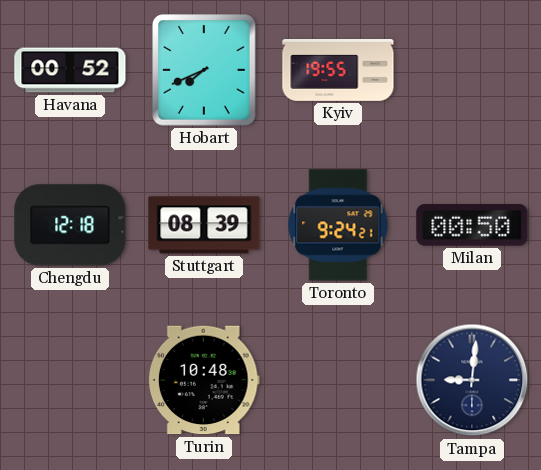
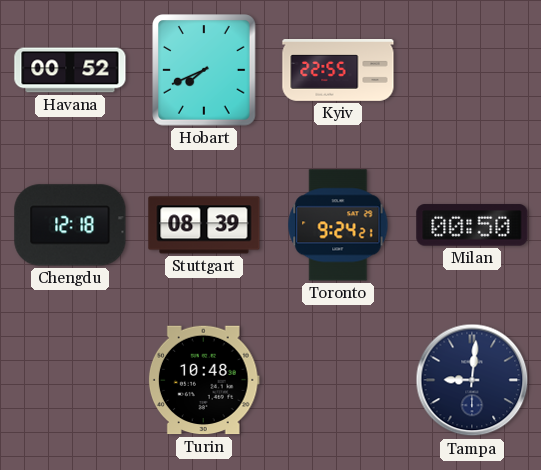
Kyiv: 19:55 -> 22:55
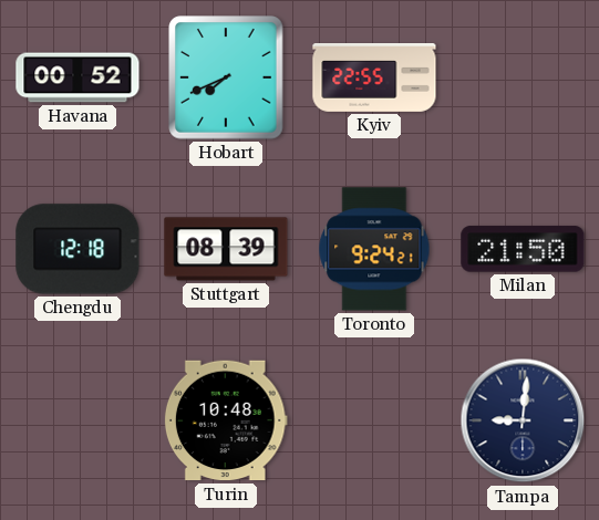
Milan: 00:50 -> 21:50
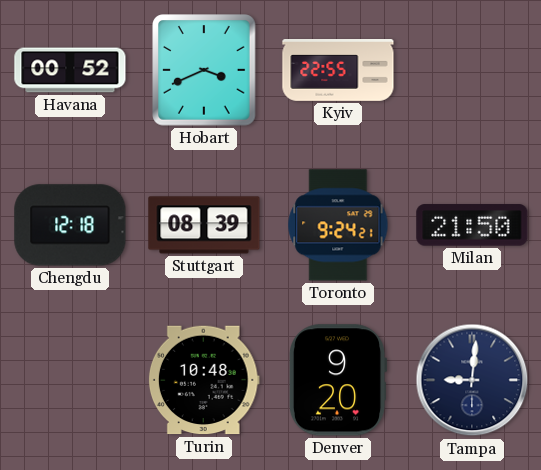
Hobart: 7:41 -> 3:41
Denver: none -> 9:20
